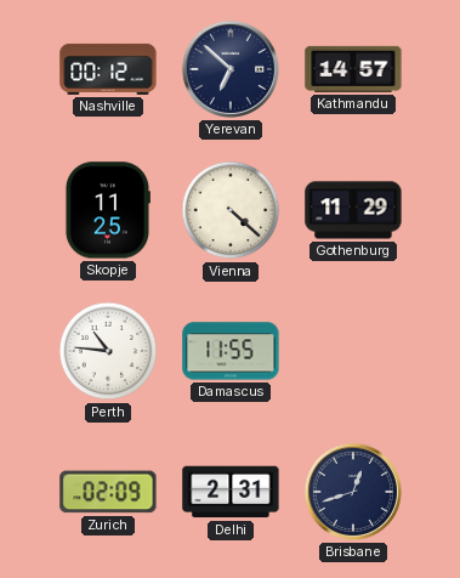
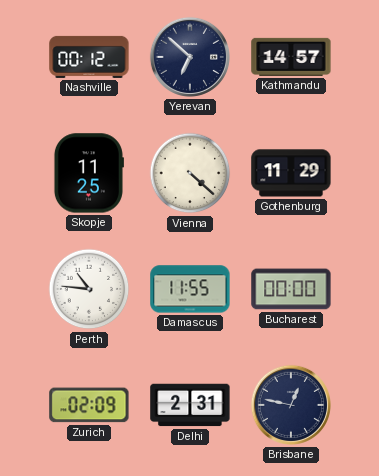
Bucharest: none -> 00:00
Brisbane: 12:42 -> 12:47
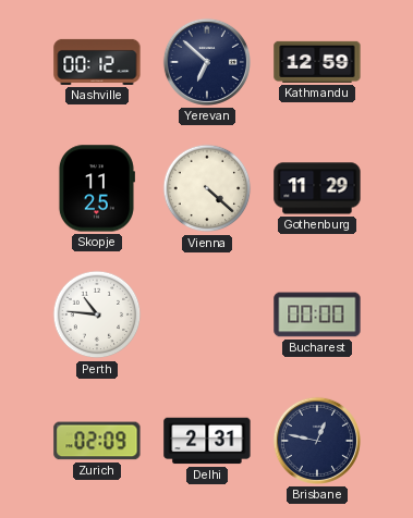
Kathmandu: 14:57 -> 12:59
Damascus: 11:55 -> none
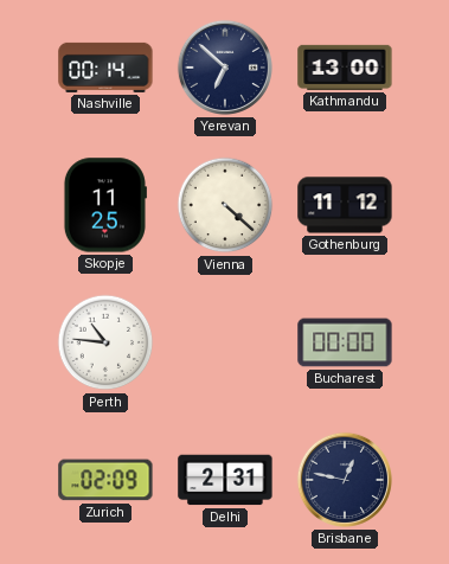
Nashville: 00:12 -> 00:14
Kathmandu: 12:59 -> 13:00
Gothenburg: 11:29 -> 11:12
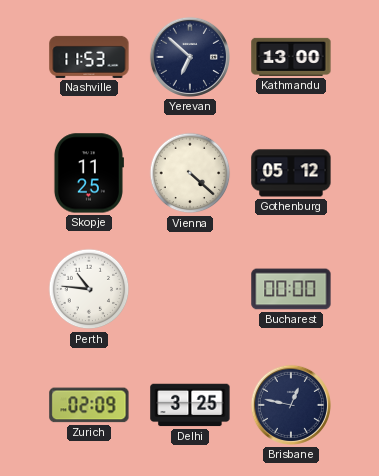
Nashville: 00:14 -> 11:53
Gothenburg: 11:12 -> 05:12
Delhi: 2:31 -> 3:25
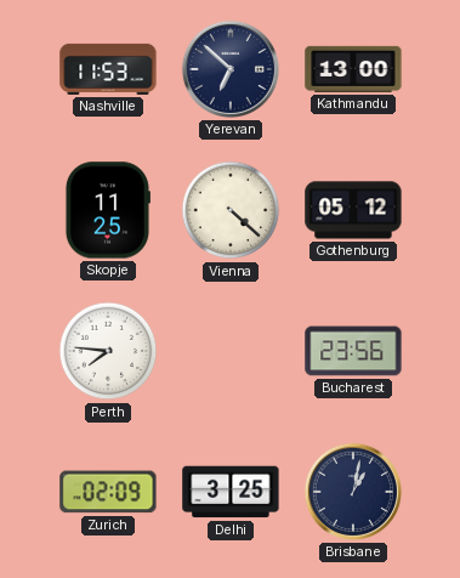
Perth: 10:46 -> 7:46
Bucharest: 00:00 -> 23:56
Brisbane: 12:47 -> 1:02
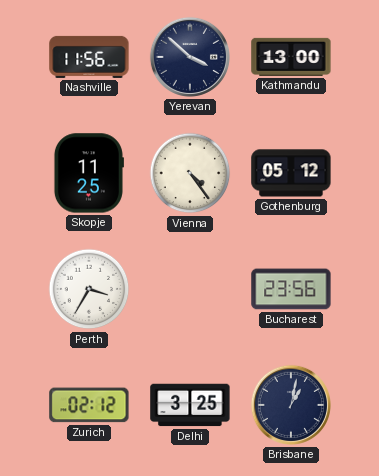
Nashville: 11:53 -> 11:56
Yerevan: 6:52 -> 3:52
Vienna: 4:22 -> 4:24
Perth: 7:46 -> 3:35
Zurich: 02:09 -> 02:12
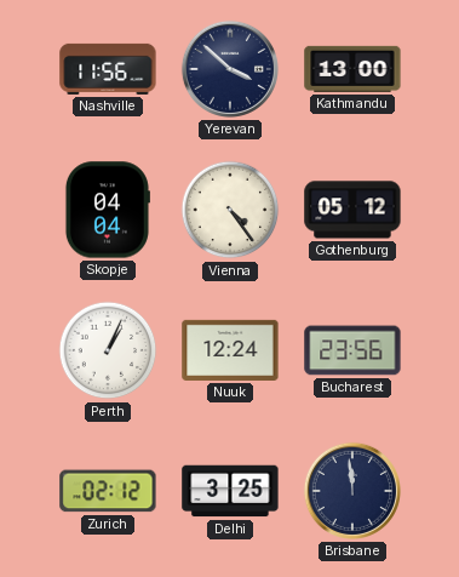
Skopje: 11:25 -> 04:04
Perth: 3:35 -> 1:04
Nuuk: none -> 12:24
Brisbane: 1:02 -> 11:59
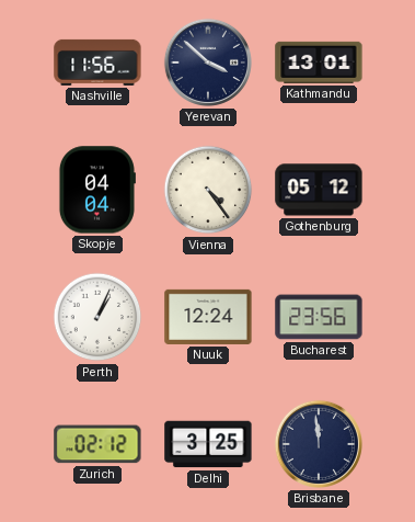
Kathmandu: 13:00 -> 13:01
